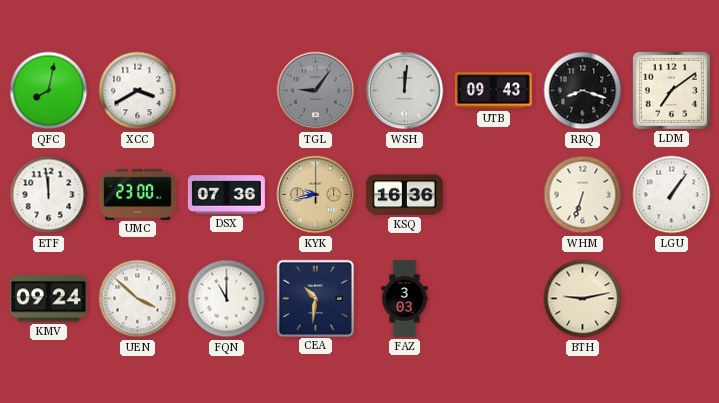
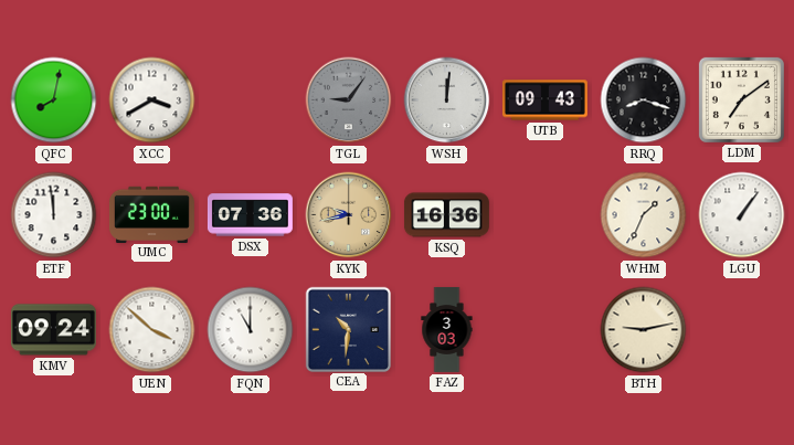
WHM: 6:33 -> 1:34
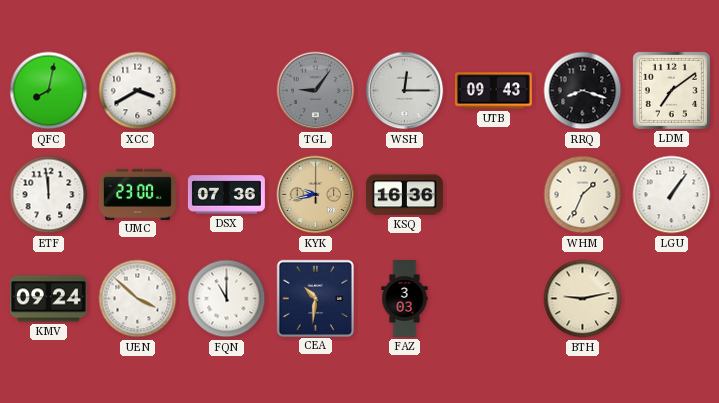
WSH: 12:01 -> 12:15
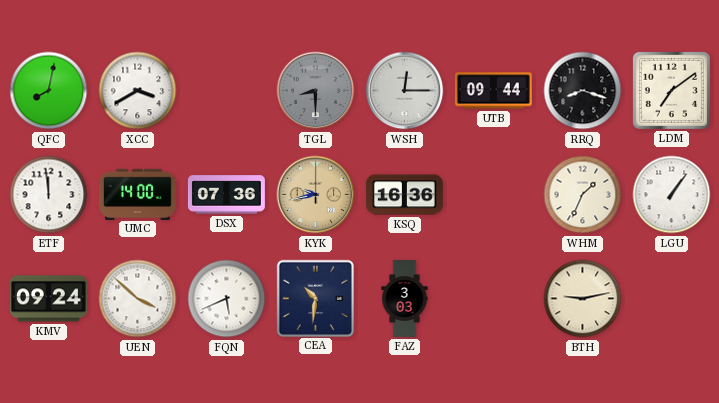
TGL: 9:06 -> 8:30
UTB: 09:43 -> 09:44
UMC: 23:00 -> 14:00
FQN: 11:00 -> 5:41
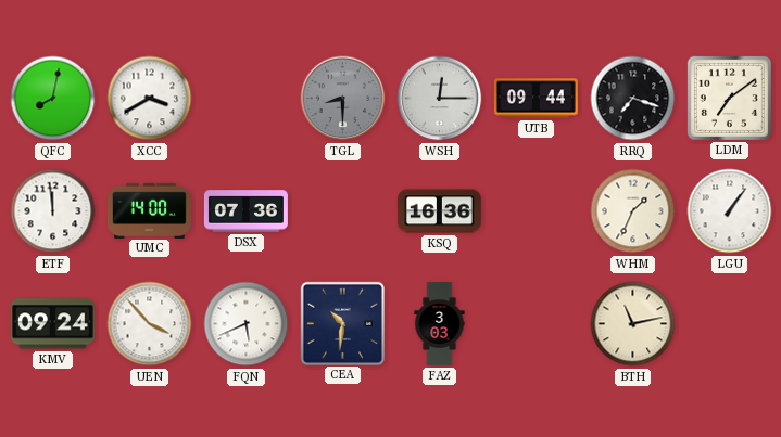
RRQ: 8:18 -> 7:18
KYK: 9:43 -> none
UEN: 3:52 -> 3:53
BTH: 9:13 -> 11:13
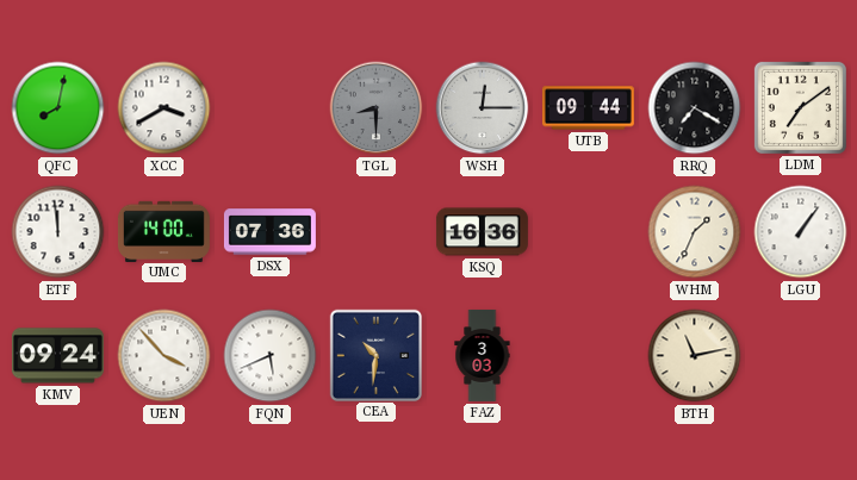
RRQ: 7:18 -> 7:20
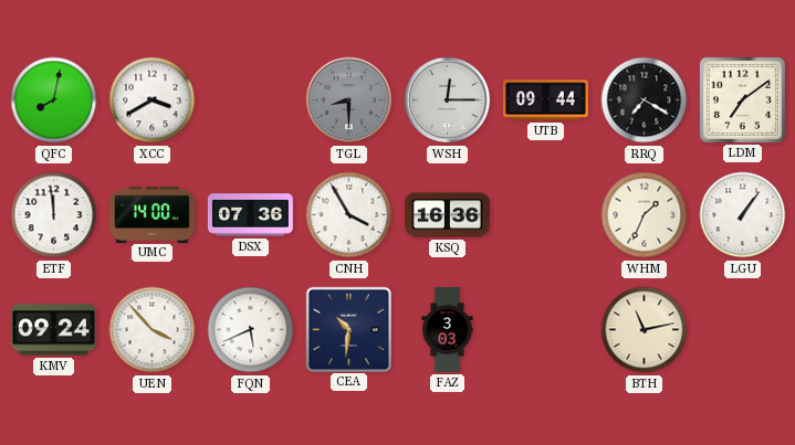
CNH: none -> 3:55
